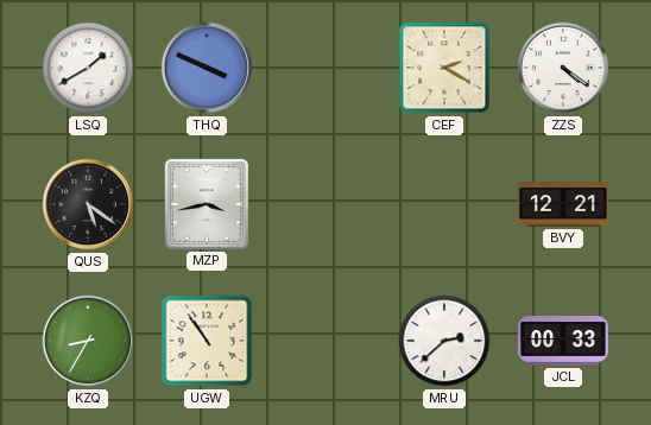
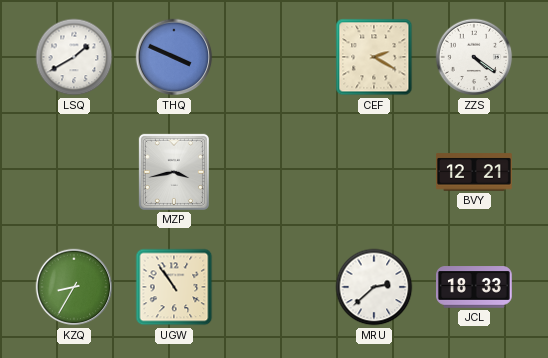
QUS: 5:21 -> none
JCL: 00:33 -> 18:33
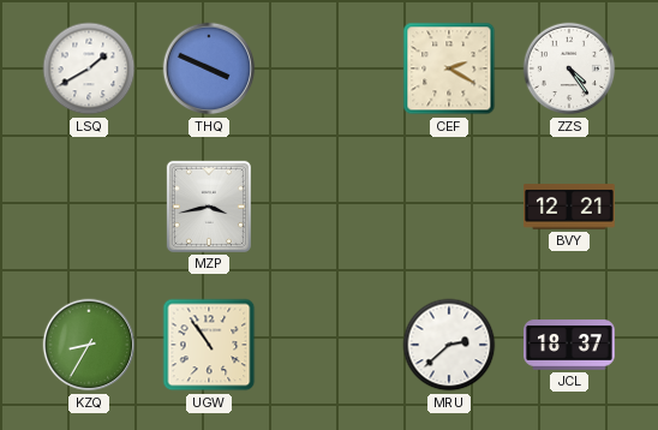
ZZS: 4:21 -> 4:24
JCL: 18:33 -> 18:37
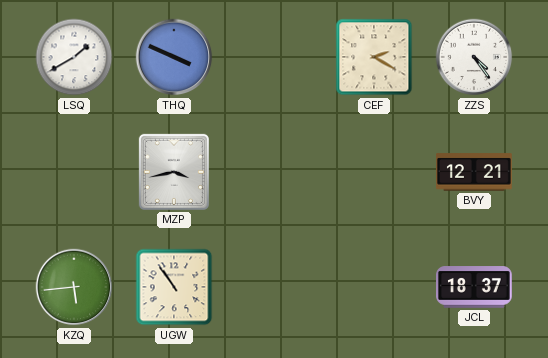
KZQ: 8:35 -> 5:44
MRU: 2:38 -> none
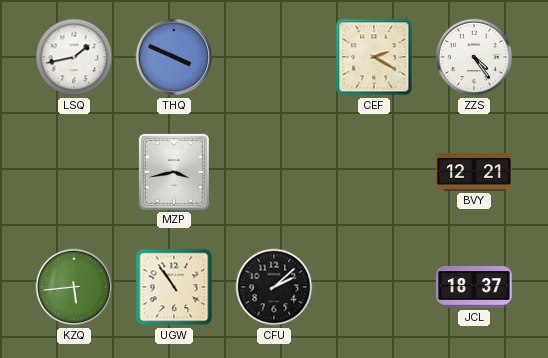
LSQ: 1:40 -> 1:43
CFU: none -> 2:08
